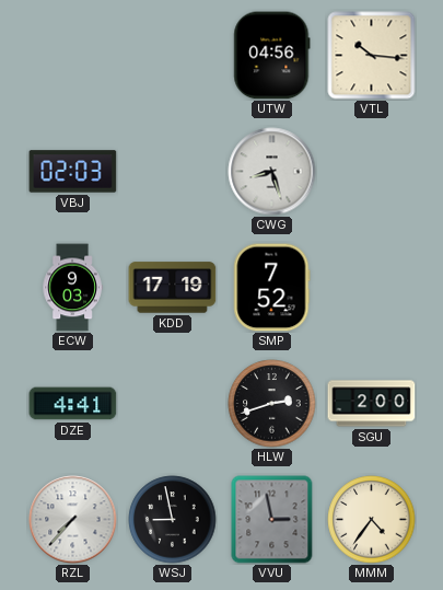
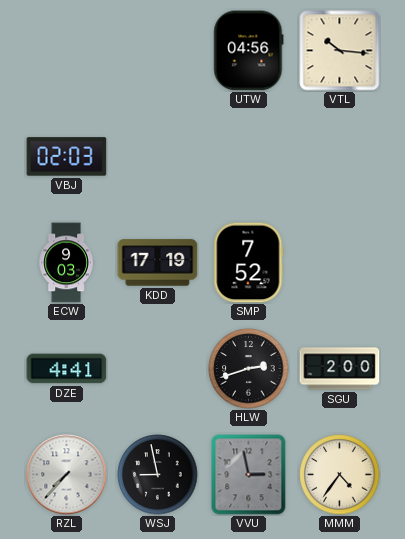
CWG: 8:27 -> none
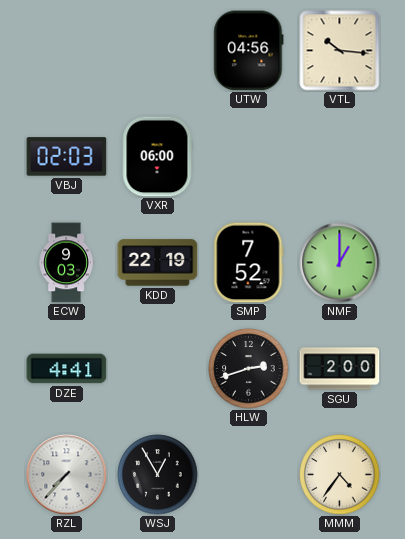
VXR: none -> 06:00
KDD: 17:19 -> 22:19
NMF: none -> 1:00
WSJ: 8:58 -> 12:55
VVU: 2:58 -> none
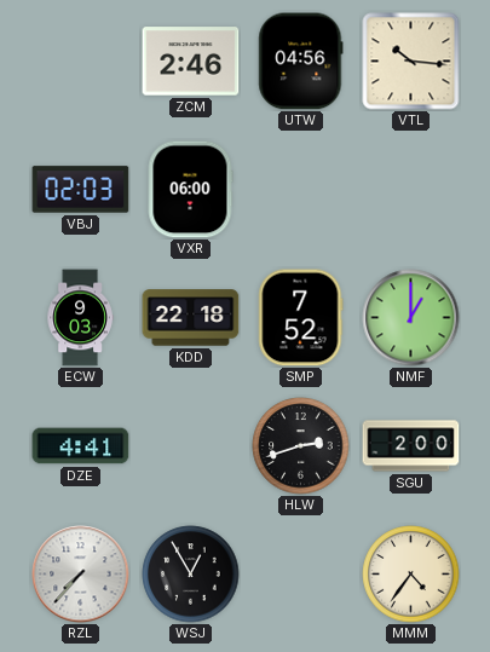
ZCM: none -> 2:46
KDD: 22:19 -> 22:18
